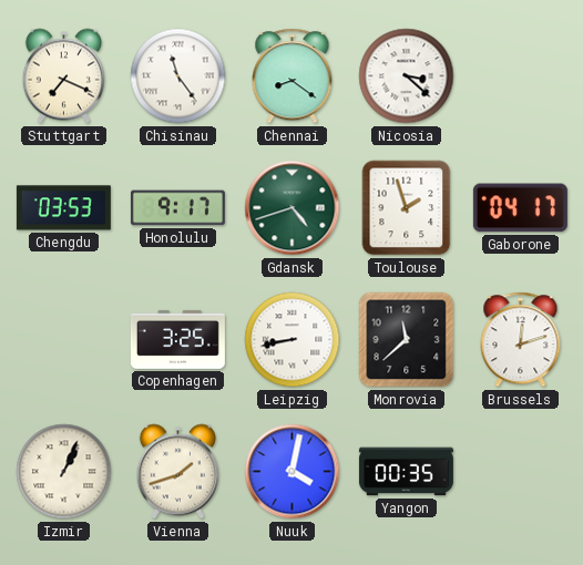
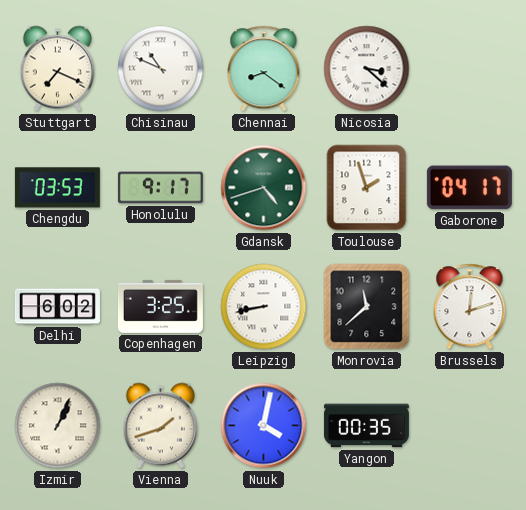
Chisinau: 11:24 -> 10:49
Delhi: none -> 6:02
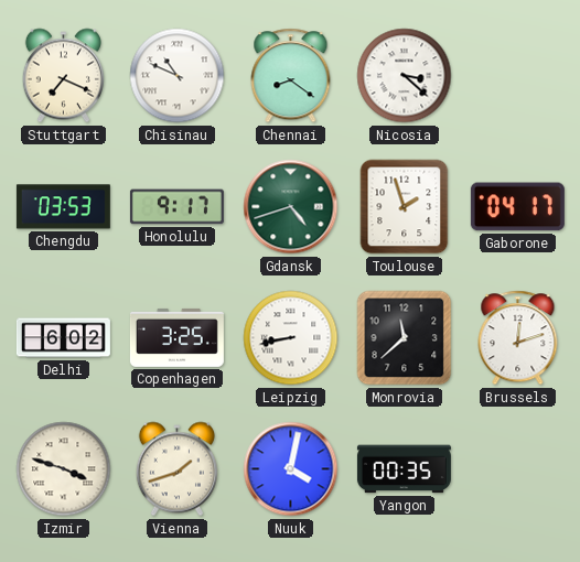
Izmir: 1:04 -> 3:48
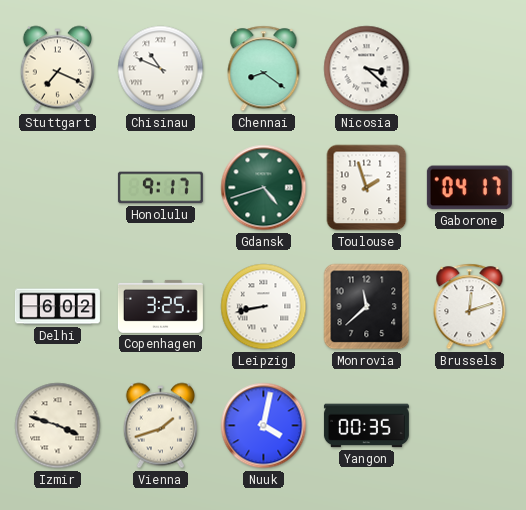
Chengdu: 03:53 -> none
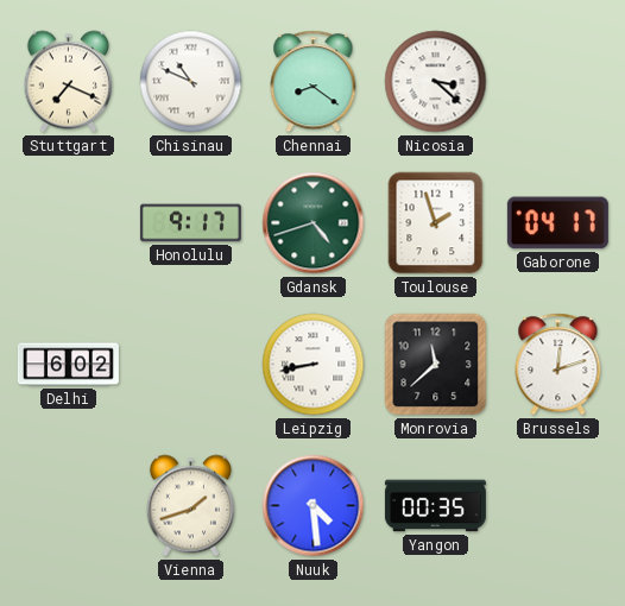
Copenhagen: 3:25 -> none
Izmir: 3:48 -> none
Nuuk: 4:02 -> 4:29
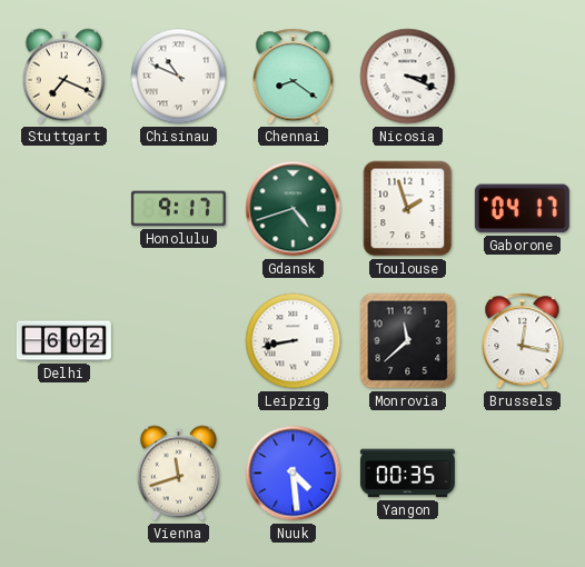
Nicosia: 3:22 -> 3:19
Brussels: 12:12 -> 12:17
Vienna: 1:42 -> 11:42
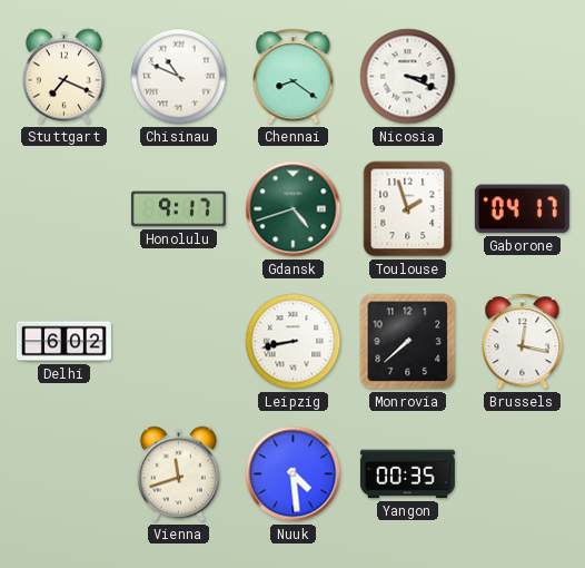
Monrovia: 11:38 -> 7:38
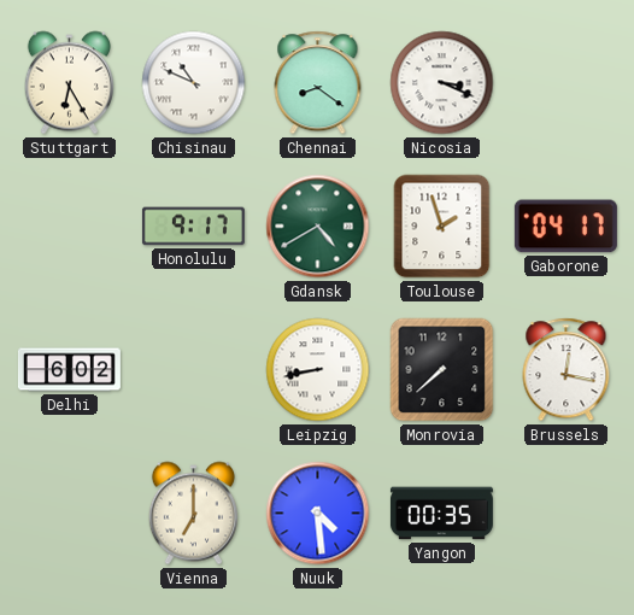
Stuttgart: 7:19 -> 6:25
Gdansk: 4:42 -> 4:40
Vienna: 11:42 -> 7:00
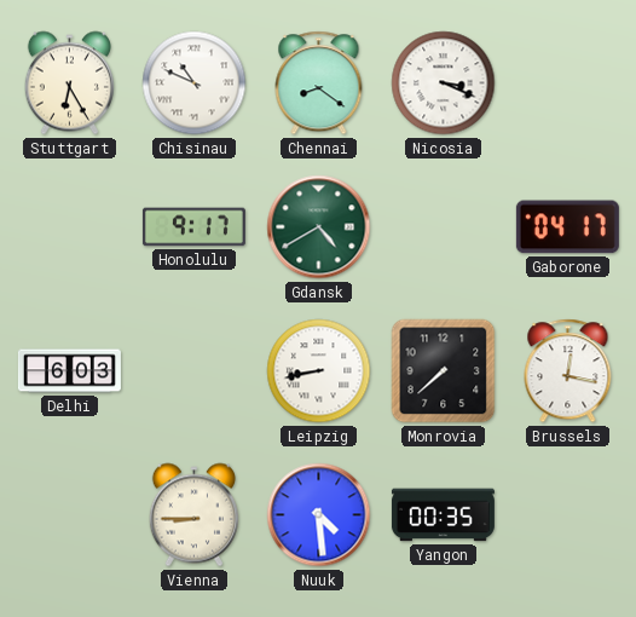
Toulouse: 1:57 -> none
Delhi: 6:02 -> 6:03
Vienna: 7:00 -> 8:45
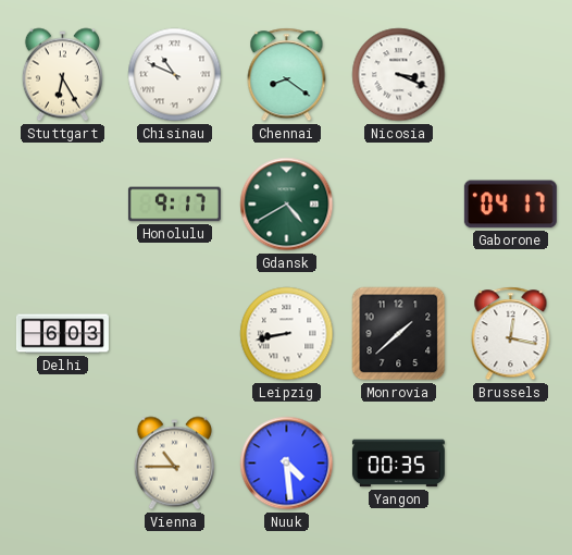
Monrovia: 7:38 -> 1:38
Vienna: 8:45 -> 10:45
